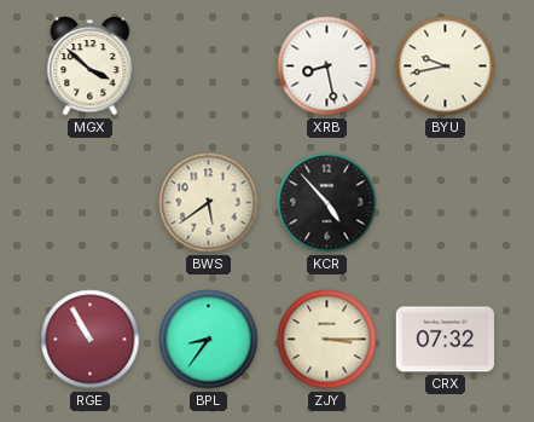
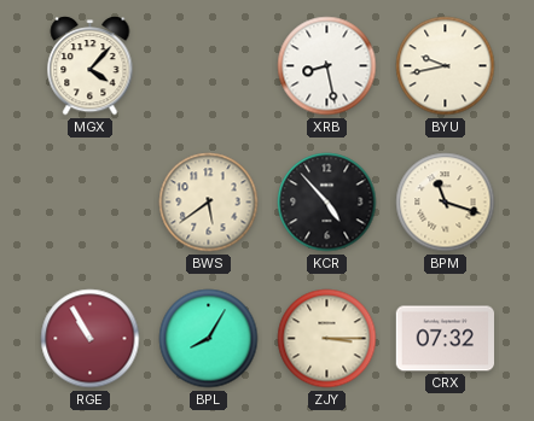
MGX: 3:52 -> 4:07
BPM: none -> 11:18
BPL: 8:36 -> 8:05
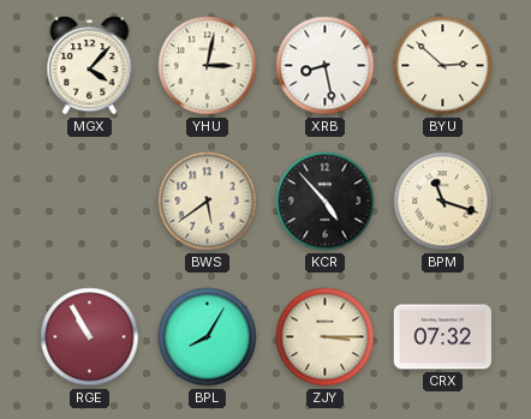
YHU: none -> 3:02
BYU: 9:43 -> 2:52
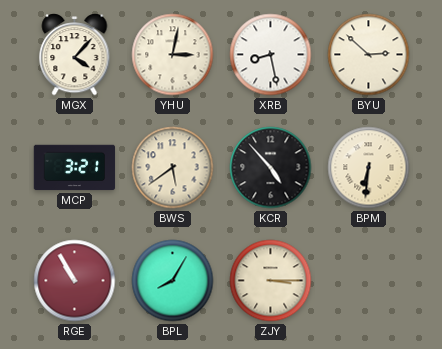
MCP: none -> 3:21
BPM: 11:18 -> 6:31
CRX: 07:32 -> none
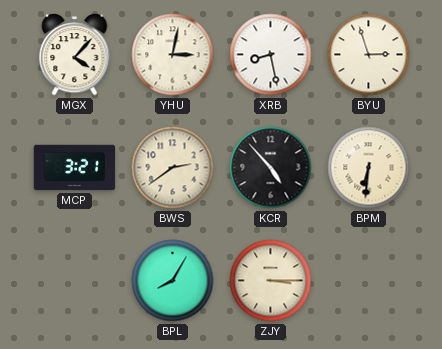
BYU: 2:52 -> 2:57
BWS: 5:39 -> 2:39
RGE: 10:55 -> none
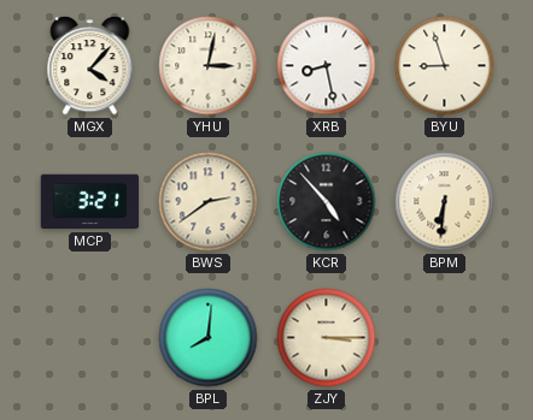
BYU: 2:57 -> 8:57
BPL: 8:05 -> 8:01
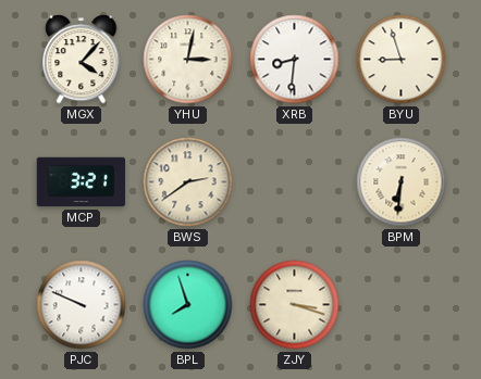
XRB: 8:28 -> 8:31
KCR: 4:53 -> none
PJC: none -> 9:49
BPL: 8:01 -> 7:57
ZJY: 3:15 -> 3:18
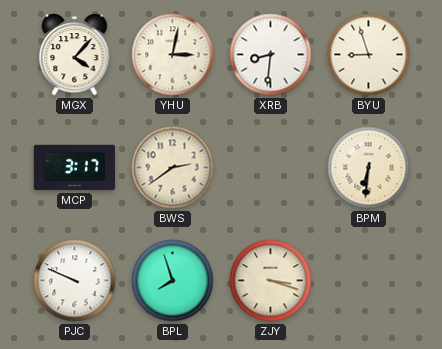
MCP: 3:21 -> 3:17
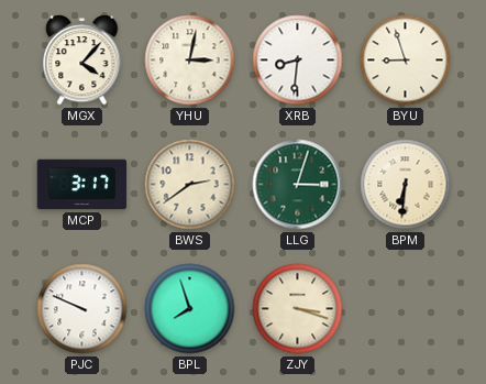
LLG: none -> 3:03
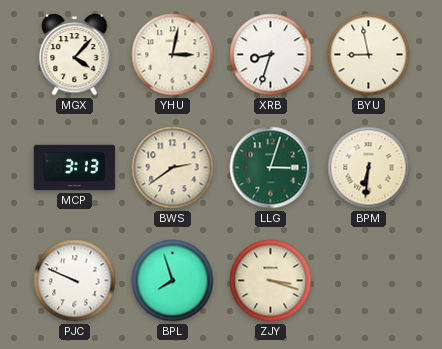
XRB: 8:31 -> 8:33
BYU: 8:57 -> 8:58
MCP: 3:17 -> 3:13
